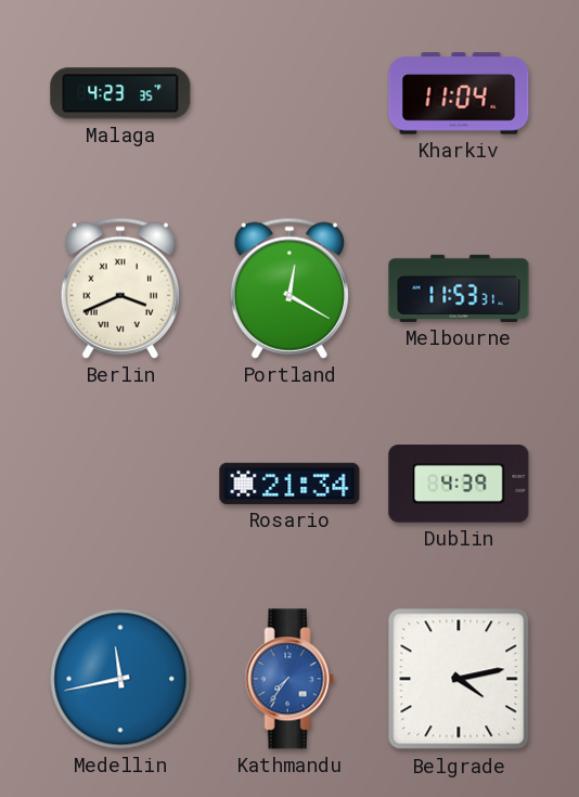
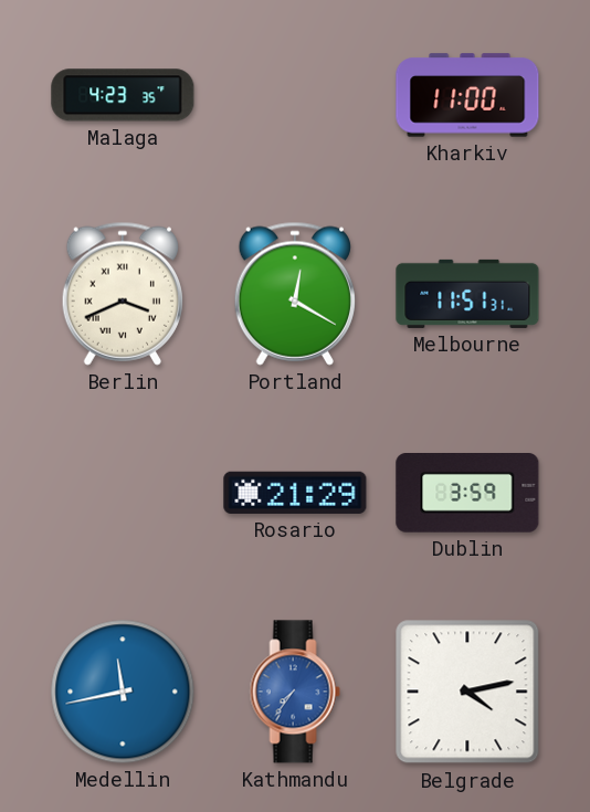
Kharkiv: 11:04 -> 11:00
Melbourne: 11:53 -> 11:51
Rosario: 21:34 -> 21:29
Dublin: 4:39 -> 3:59
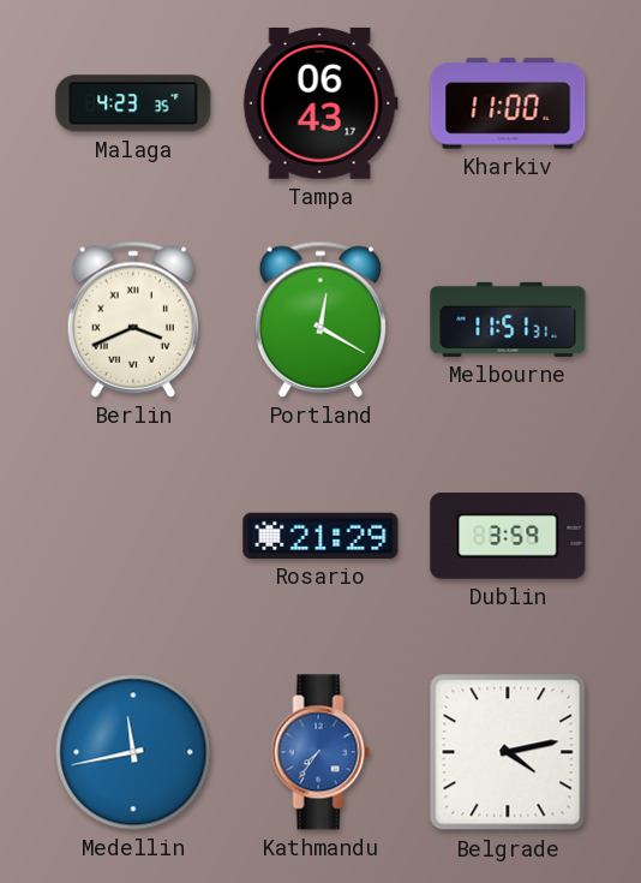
Tampa: none -> 06:43
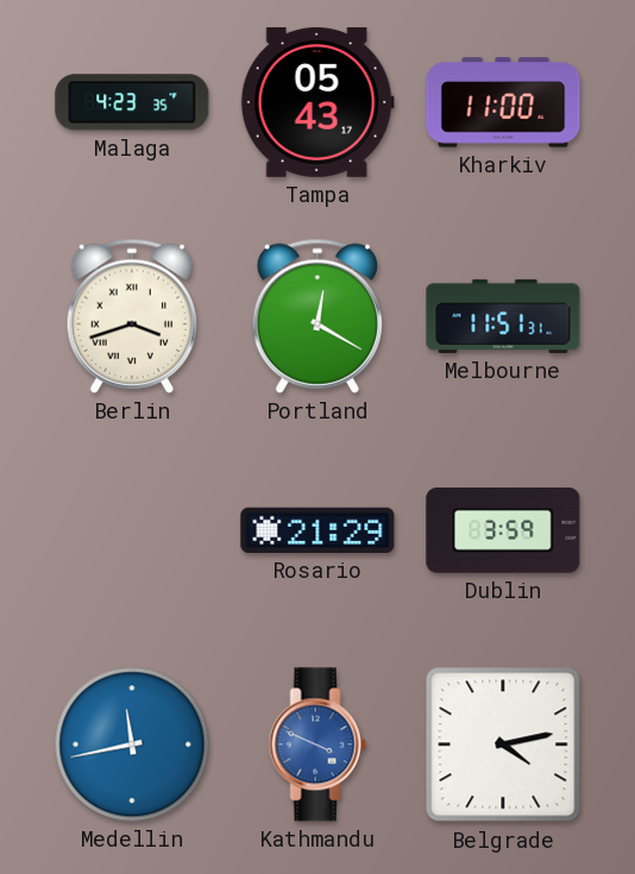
Tampa: 06:43 -> 05:43
Berlin: 3:41 -> 3:42
Kathmandu: 7:36 -> 3:49
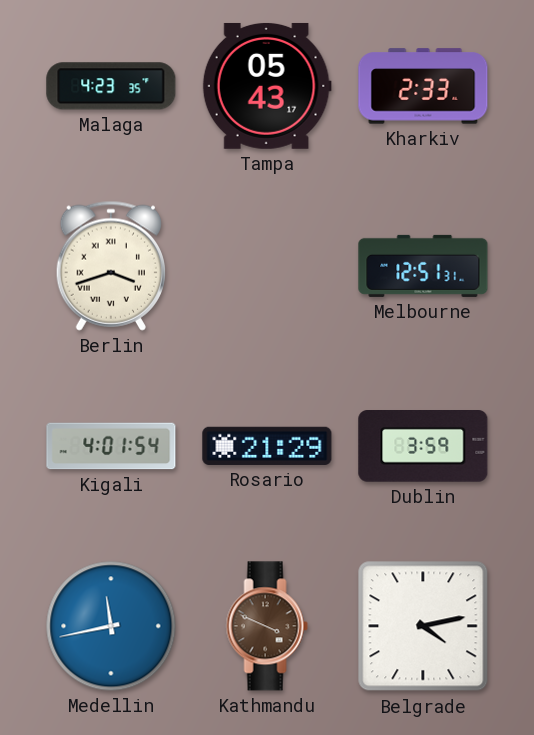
Kharkiv: 11:00 -> 2:33
Portland: 12:20 -> none
Melbourne: 11:51 -> 12:51
Kigali: none -> 4:01
Kathmandu dial: blue -> brown
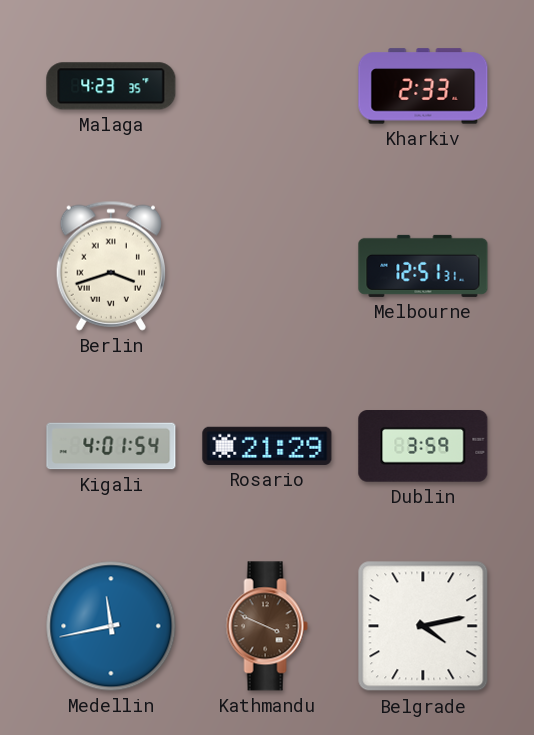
Tampa: 05:43 -> none
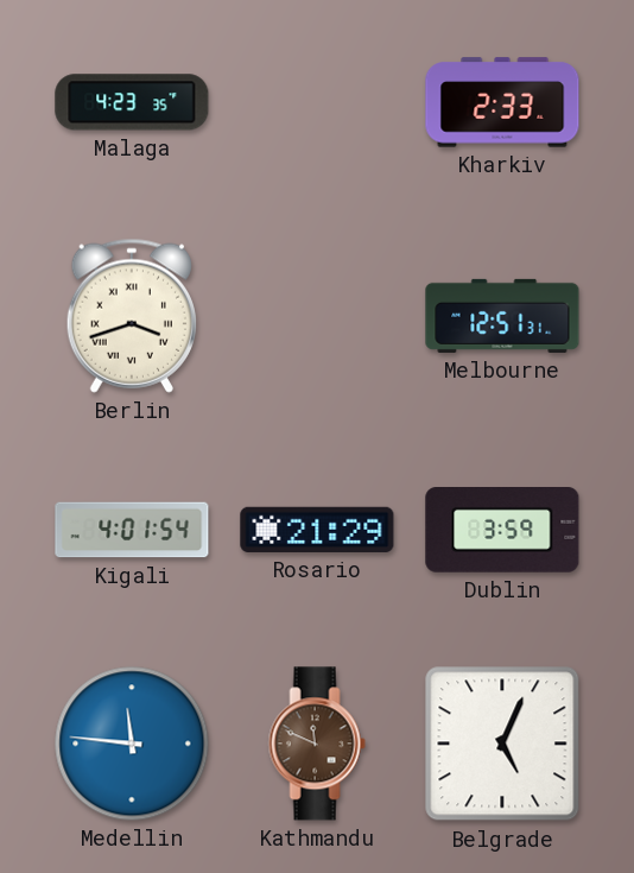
Medellin: 11:43 -> 11:46
Kathmandu: 3:49 -> 11:49
Belgrade: 4:13 -> 5:04
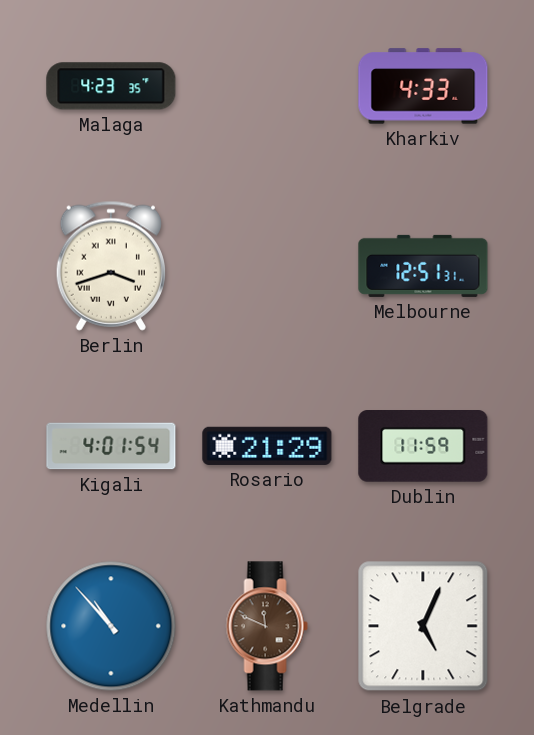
Kharkiv: 2:33 -> 4:33
Dublin: 3:59 -> 11:59
Medellin: 11:46 -> 10:53
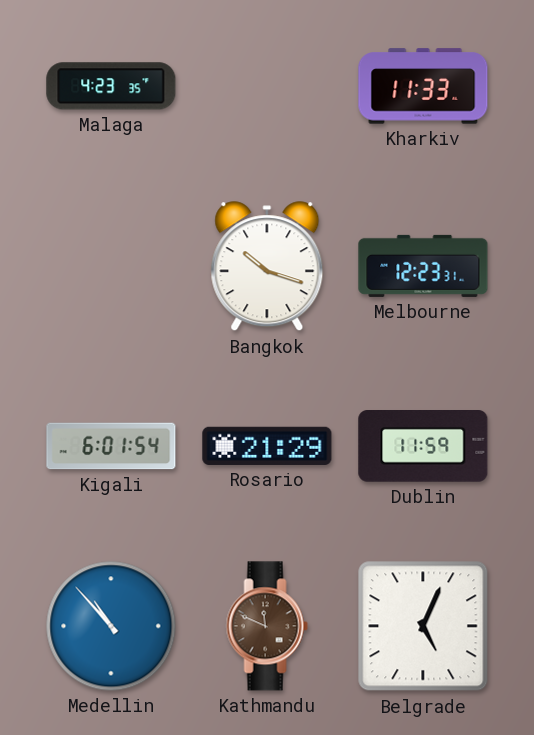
Kharkiv: 4:33 -> 11:33
Berlin: 3:42 -> none
Bangkok: none -> 10:18
Melbourne: 12:51 -> 12:23
Kigali: 4:01 -> 6:01
